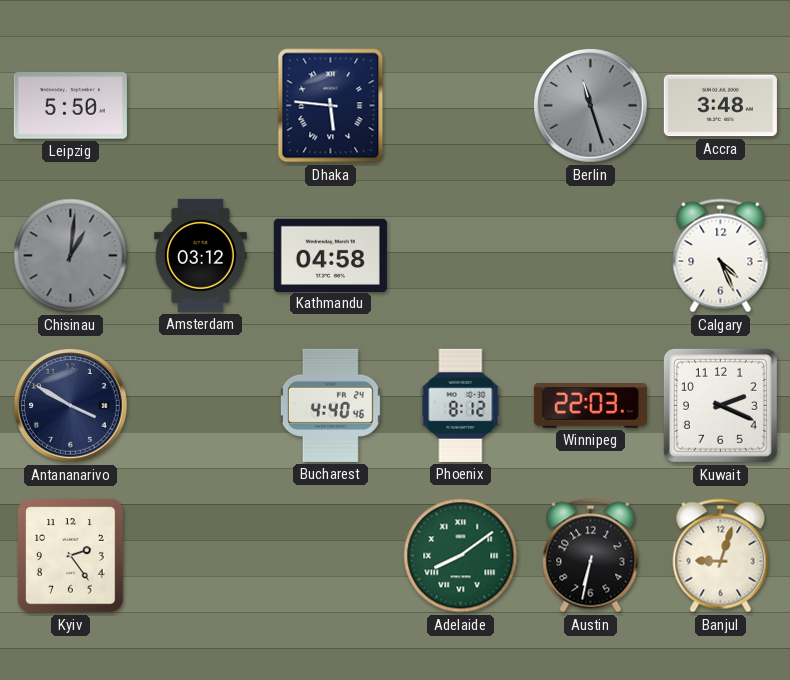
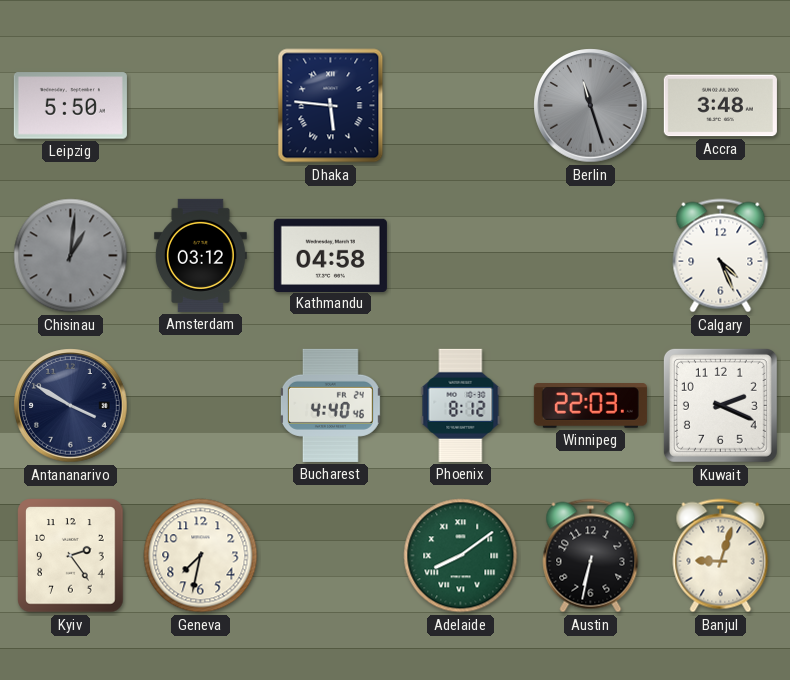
Geneva: none -> 7:32
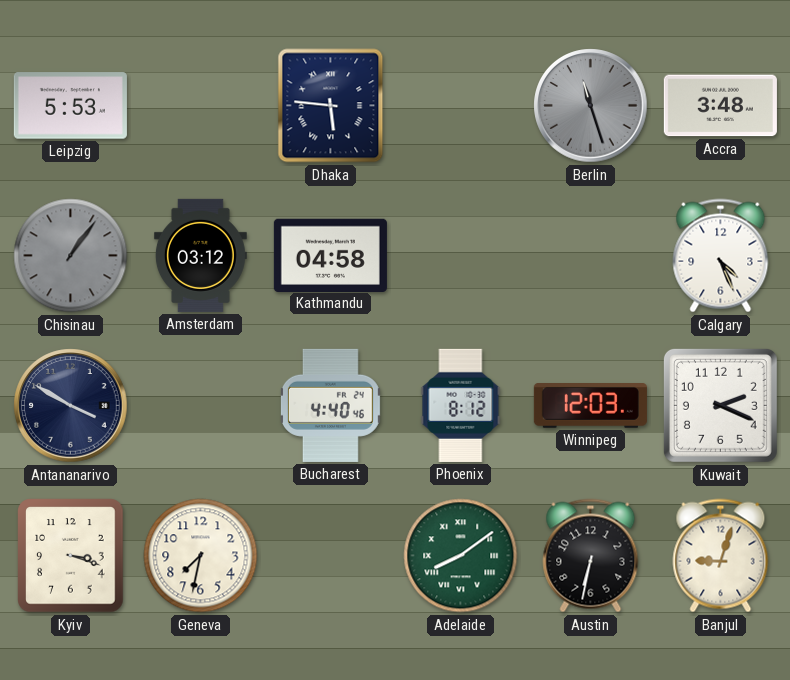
Leipzig: 5:50 -> 5:53
Chisinau: 1:01 -> 1:06
Winnipeg: 22:03 -> 12:03
Kyiv: 2:24 -> 3:18
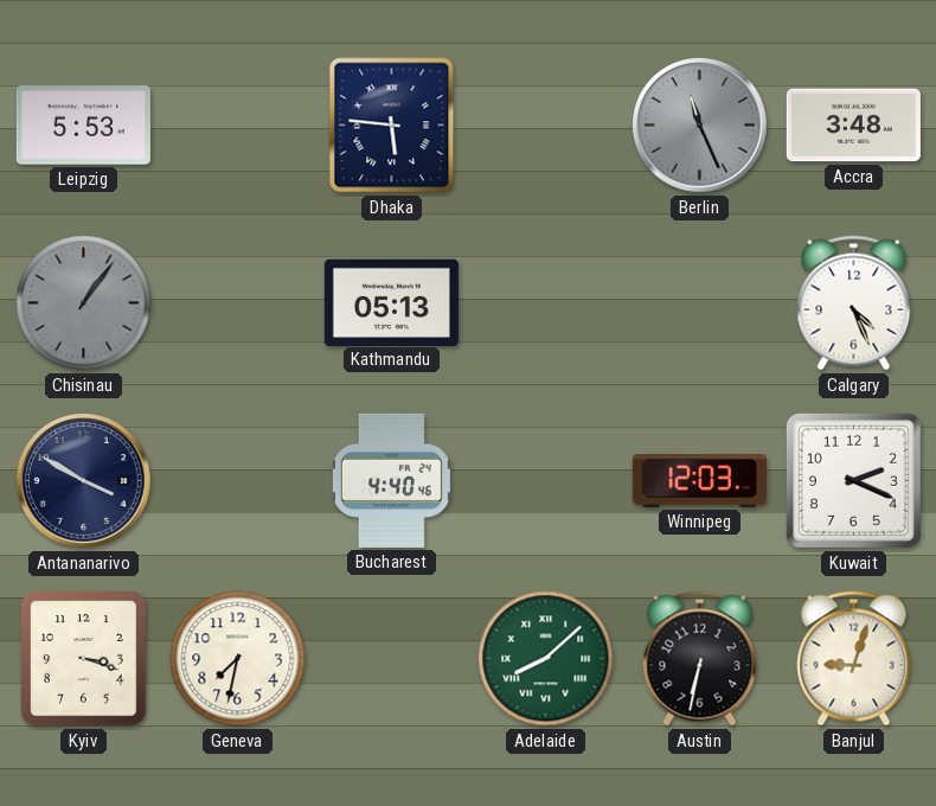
Berlin: 11:27 -> 11:26
Amsterdam: 03:12 -> none
Kathmandu: 04:58 -> 05:13
Phoenix: 8:12 -> none
Adelaide: 8:09 -> 8:08
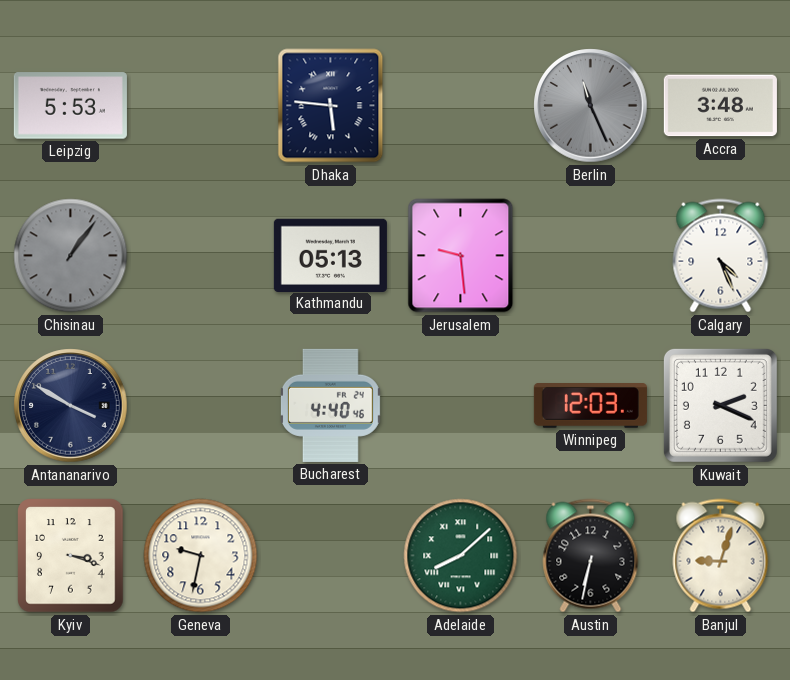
Jerusalem: none -> 9:29
Geneva: 7:32 -> 9:32
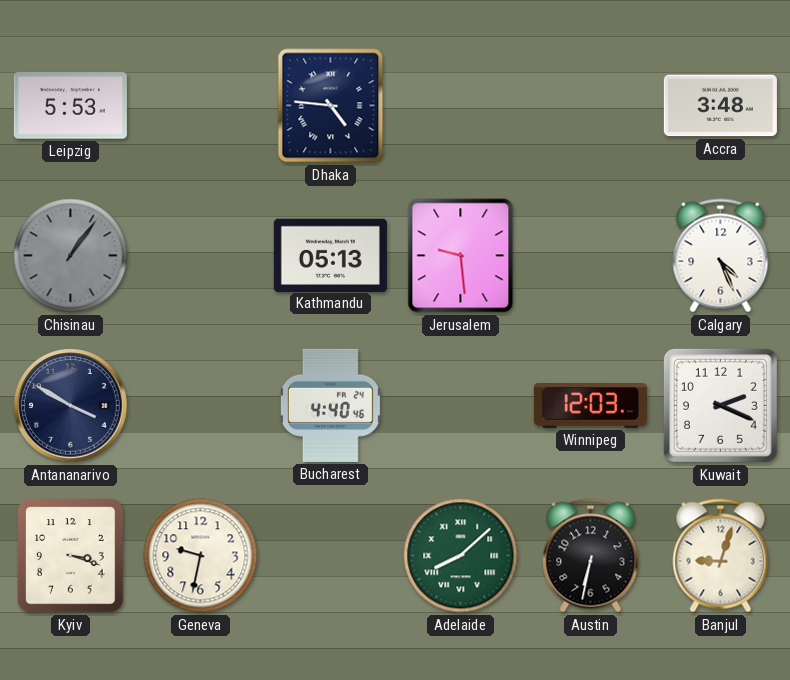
Dhaka: 5:46 -> 4:46
Berlin: 11:26 -> none
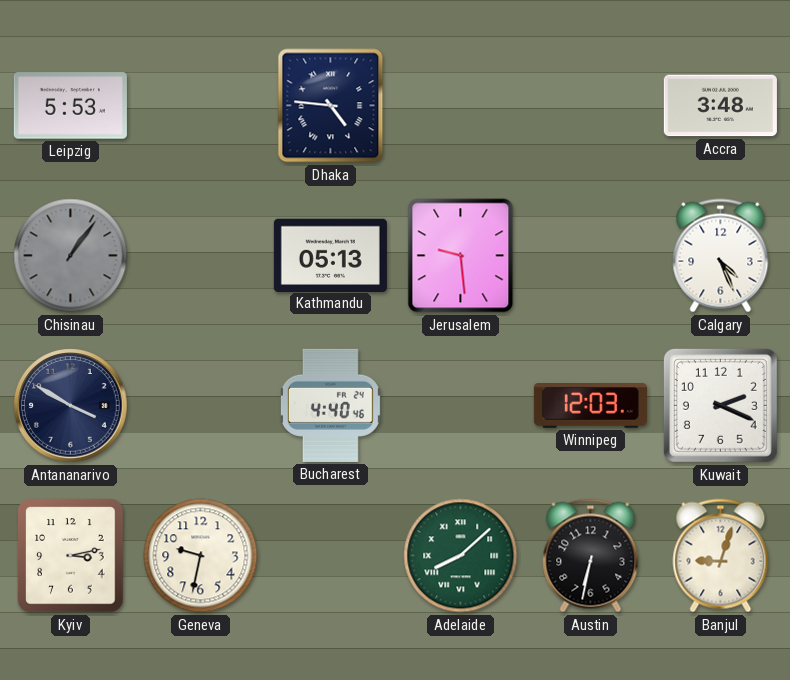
Kyiv: 3:18 -> 3:13
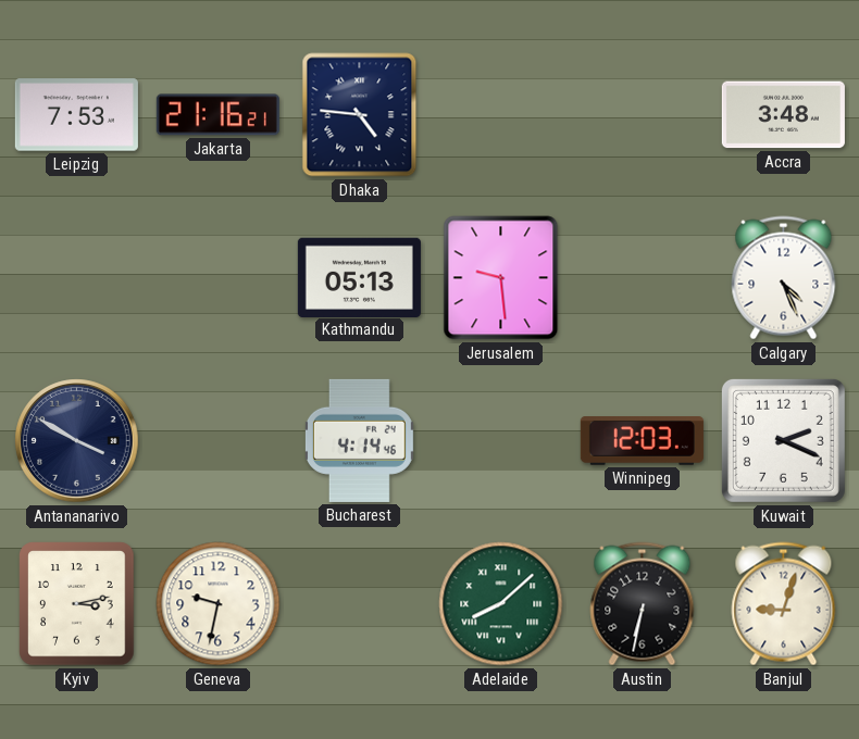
Leipzig: 5:53 -> 7:53
Jakarta: none -> 21:16
Chisinau: 1:06 -> none
Bucharest: 4:40 -> 4:14
